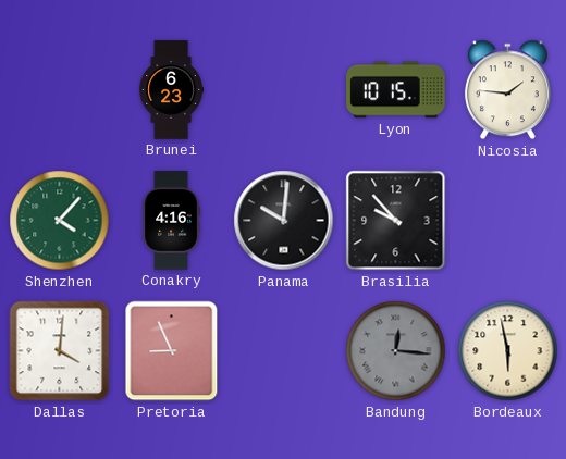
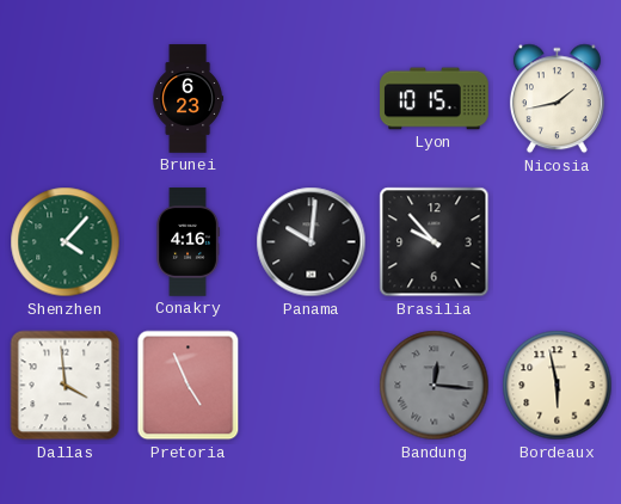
Nicosia: 1:46 -> 1:43
Dallas: 4:01 -> 3:59
Pretoria: 8:56 -> 4:56
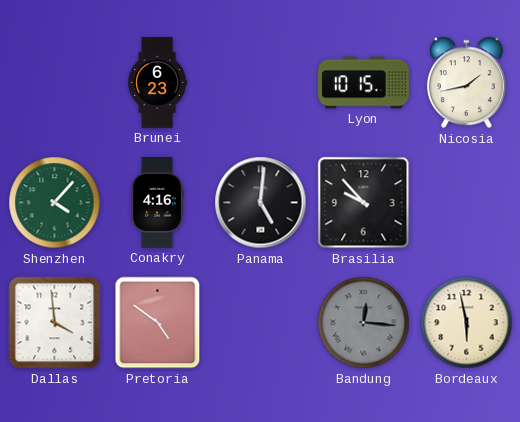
Panama: 10:01 -> 5:01
Pretoria: 4:56 -> 4:51
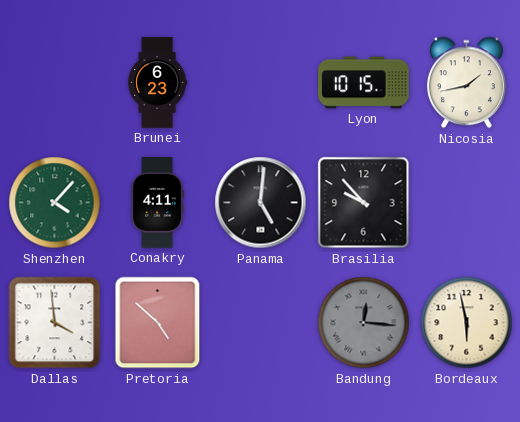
Conakry: 4:16 -> 4:11
Pretoria: 4:51 -> 4:52
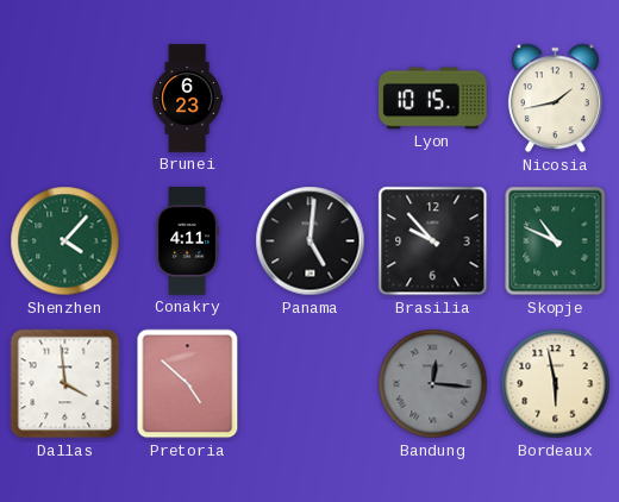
Skopje: none -> 10:49
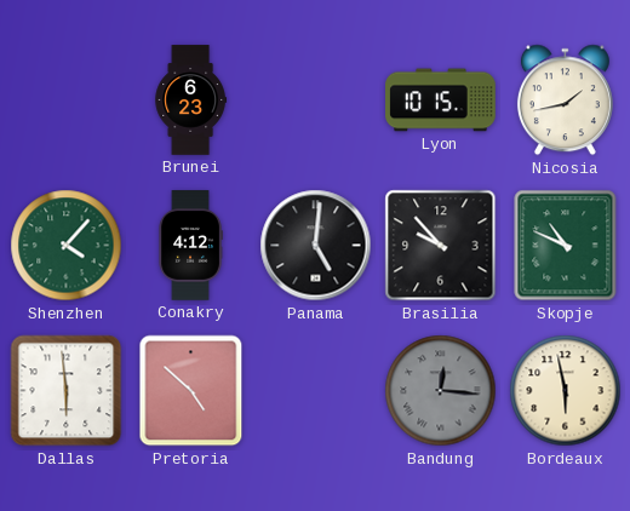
Conakry: 4:11 -> 4:12
Dallas: 3:59 -> 5:59
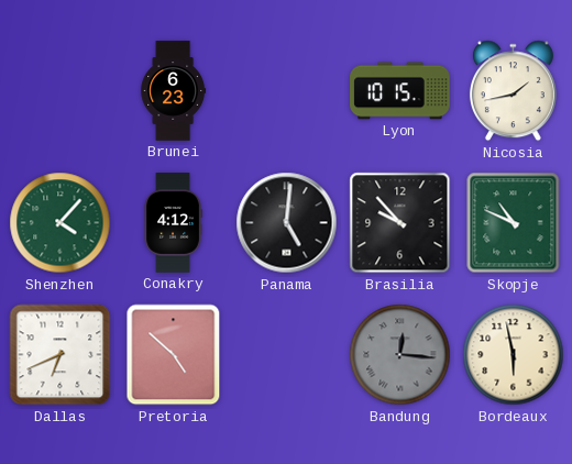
Dallas: 5:59 -> 6:41
